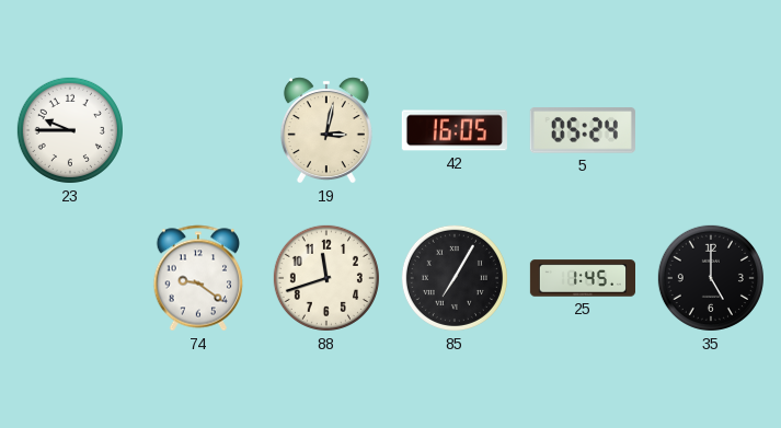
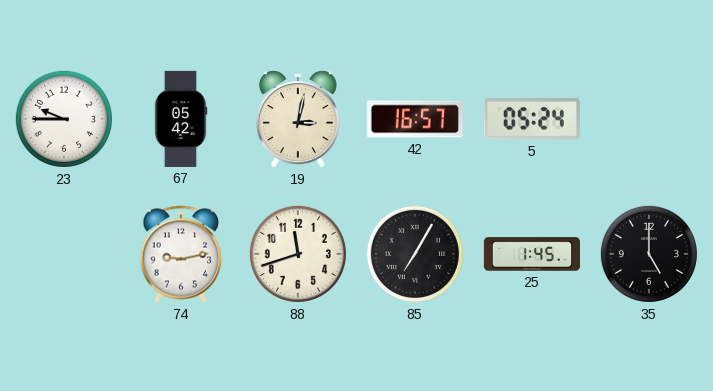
67: none -> 05:42
42: 16:05 -> 16:57
74: 9:21 -> 9:13
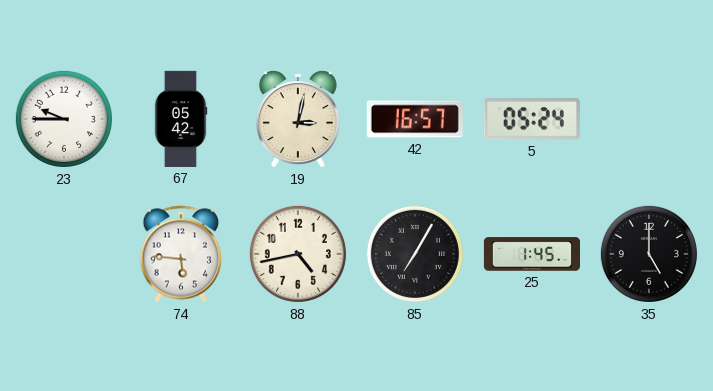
74: 9:13 -> 5:46
88: 11:42 -> 4:43
